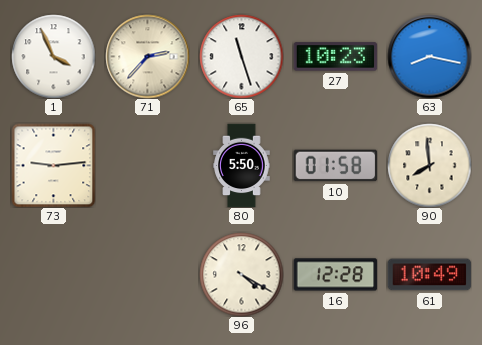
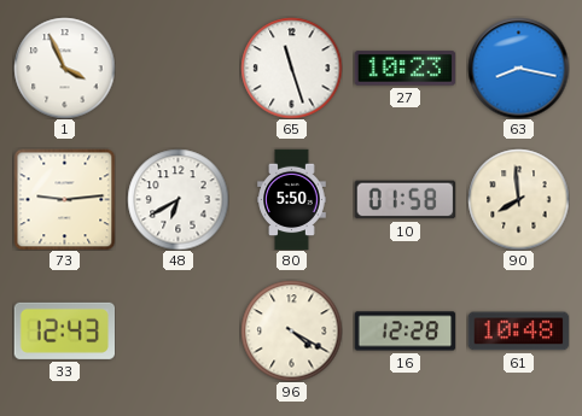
71: 2:37 -> none
48: none -> 6:40
33: none -> 12:43
61: 10:49 -> 10:48
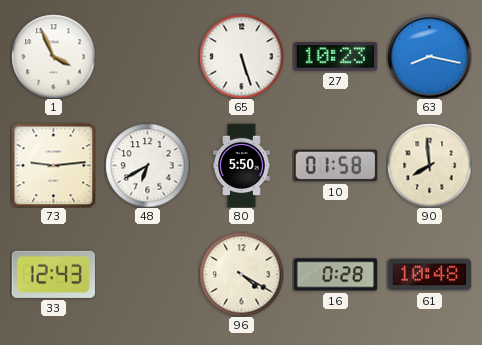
65: 11:27 -> 5:27
16: 12:28 -> 0:28
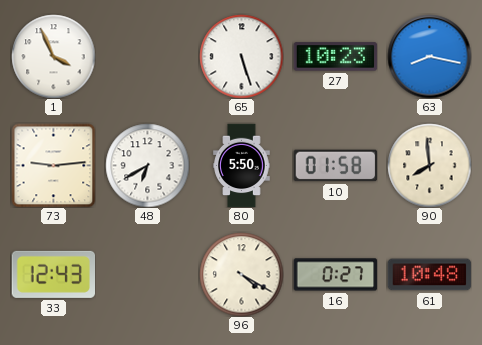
16: 0:28 -> 0:27
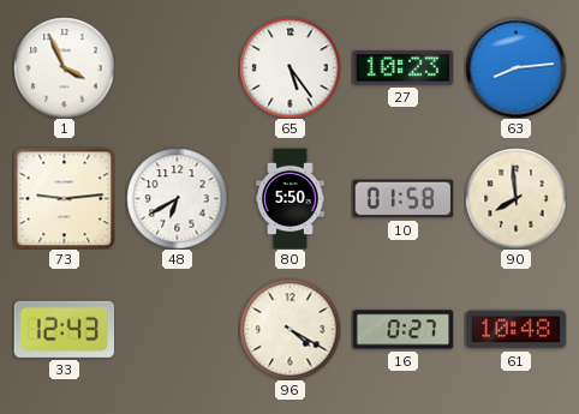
65: 5:27 -> 5:24
63: 8:17 -> 8:14
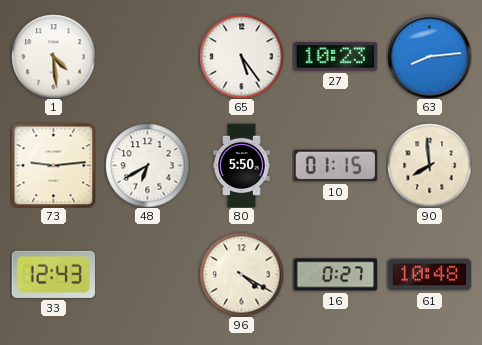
1: 3:56 -> 4:29
10: 01:58 -> 01:15
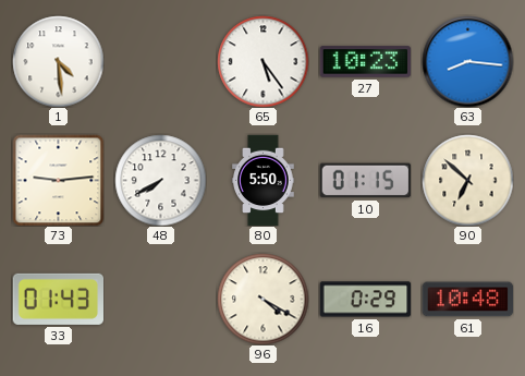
63: 8:14 -> 8:16
48: 6:40 -> 7:40
90: 7:59 -> 6:52
33: 12:43 -> 01:43
16: 0:27 -> 0:29
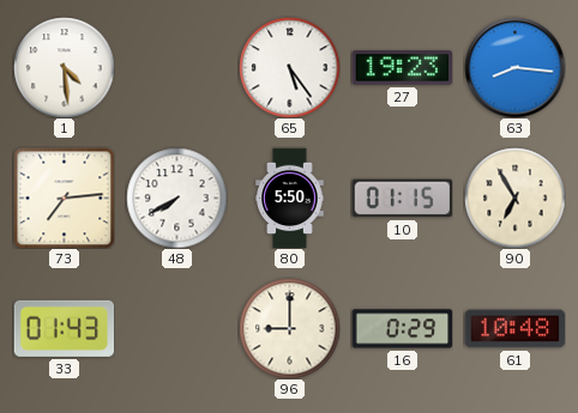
27: 10:23 -> 19:23
73: 9:14 -> 7:14
90: 6:52 -> 6:55
96: 4:20 -> 9:00
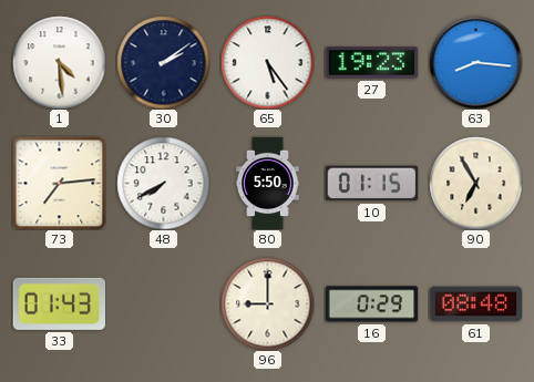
30: none -> 2:09
61: 10:48 -> 08:48
